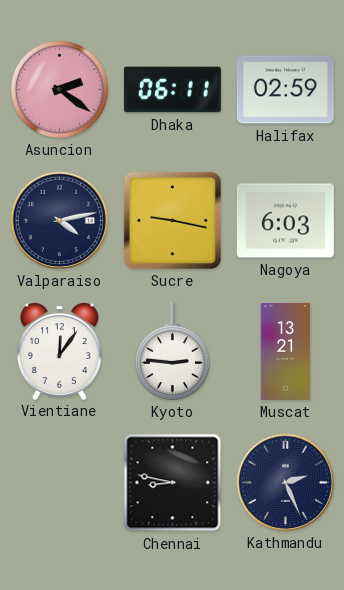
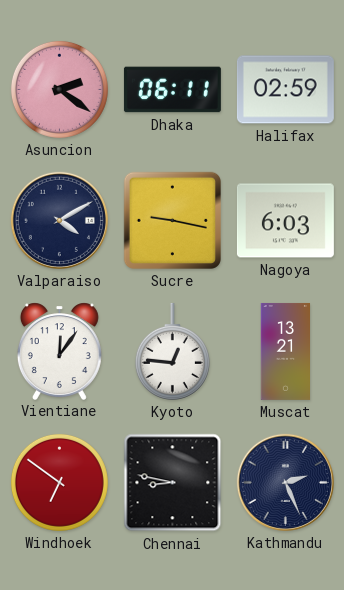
Valparaiso: 4:13 -> 4:10
Kyoto: 2:46 -> 12:46
Windhoek: none -> 6:51
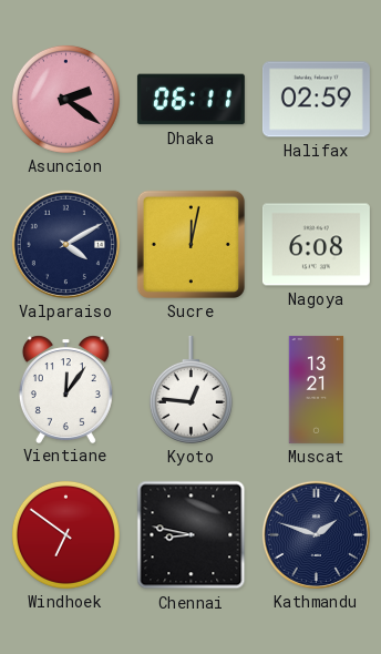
Sucre: 9:17 -> 12:02
Nagoya: 6:03 -> 6:08
Kathmandu: 2:26 -> 1:48
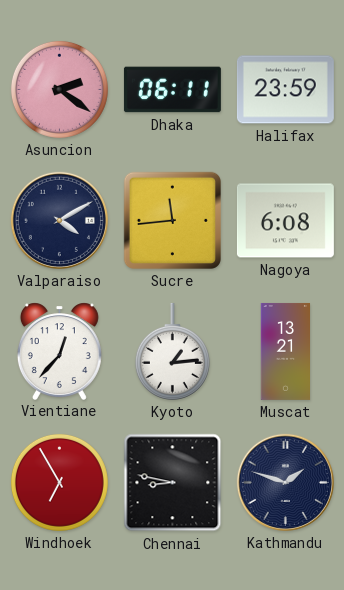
Halifax: 02:59 -> 23:59
Sucre: 12:02 -> 11:44
Vientiane: 12:06 -> 12:37
Kyoto: 12:46 -> 1:14
Windhoek: 6:51 -> 6:55
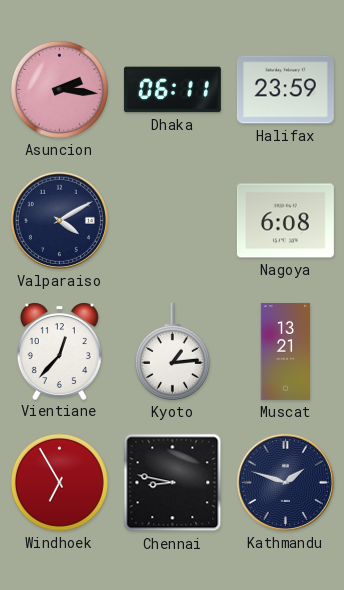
Asuncion: 2:21 -> 2:16
Sucre: 11:44 -> none
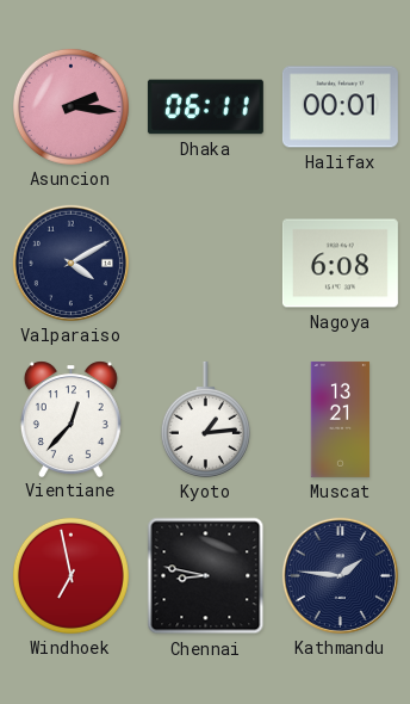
Halifax: 23:59 -> 00:01
Windhoek: 6:55 -> 6:58
Kathmandu: 1:48 -> 1:46
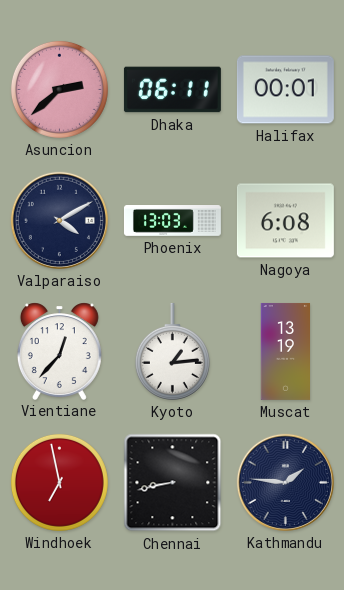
Asuncion: 2:16 -> 2:38
Phoenix: none -> 13:03
Muscat: 13:21 -> 13:19
Chennai: 8:47 -> 8:43
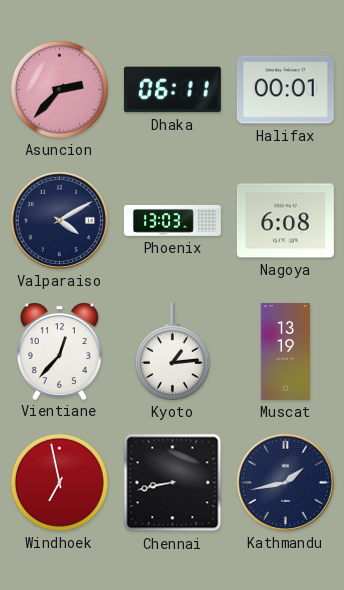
Asuncion: 2:38 -> 2:37
Kathmandu: 1:46 -> 1:43
